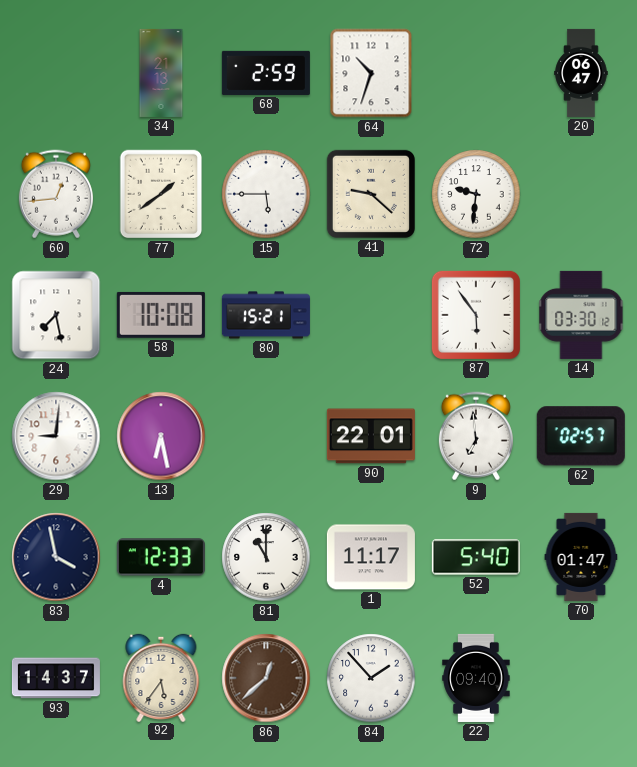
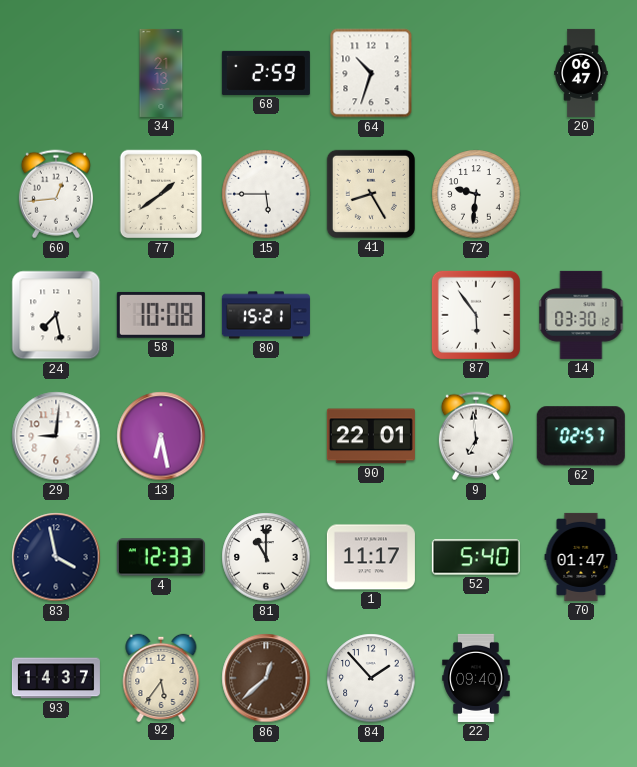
41: 9:22 -> 8:25
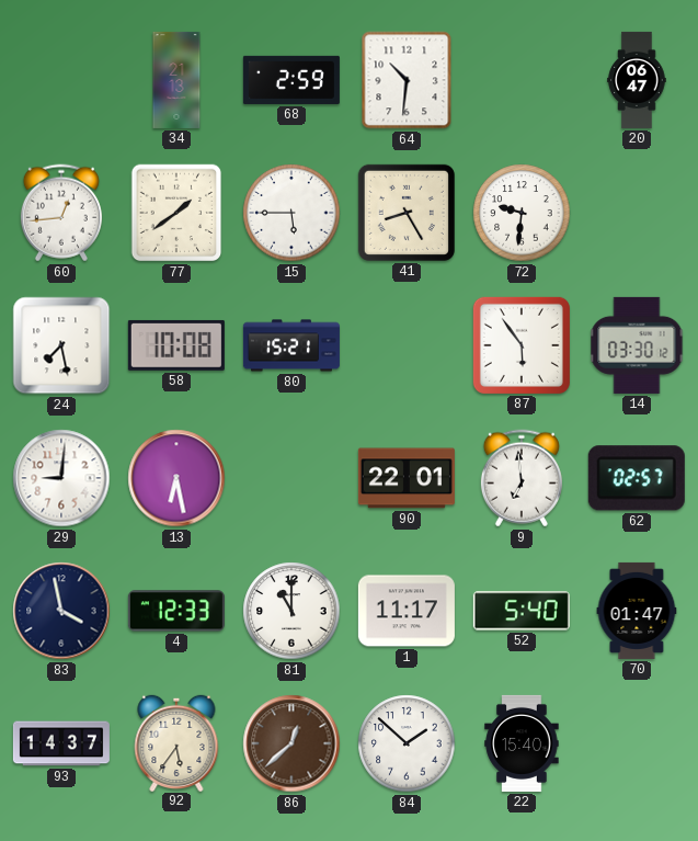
64: 10:33 -> 10:31
84: 1:53 -> 1:52
22: 09:40 -> 15:40
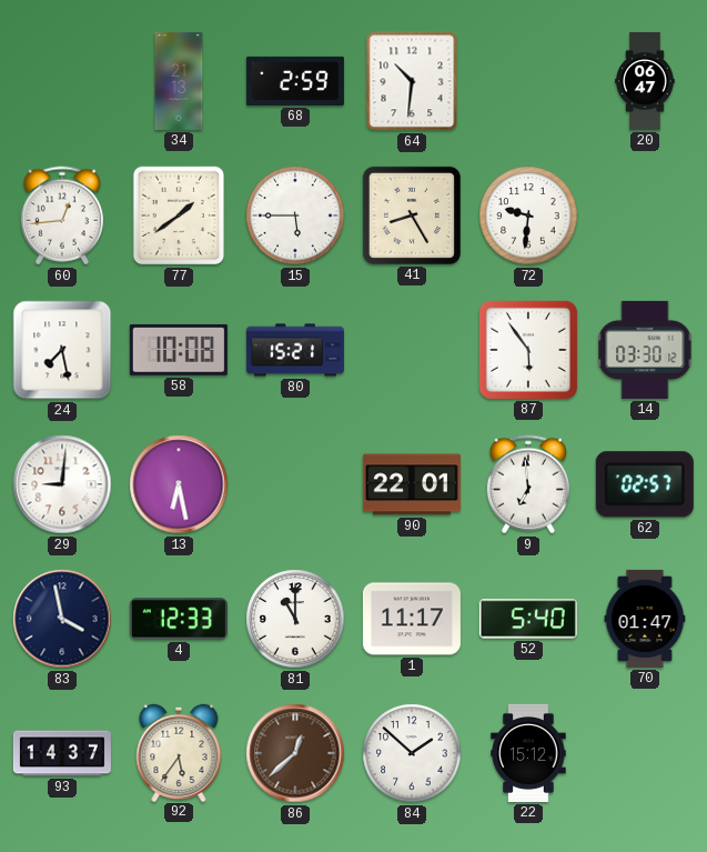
22: 15:40 -> 15:12
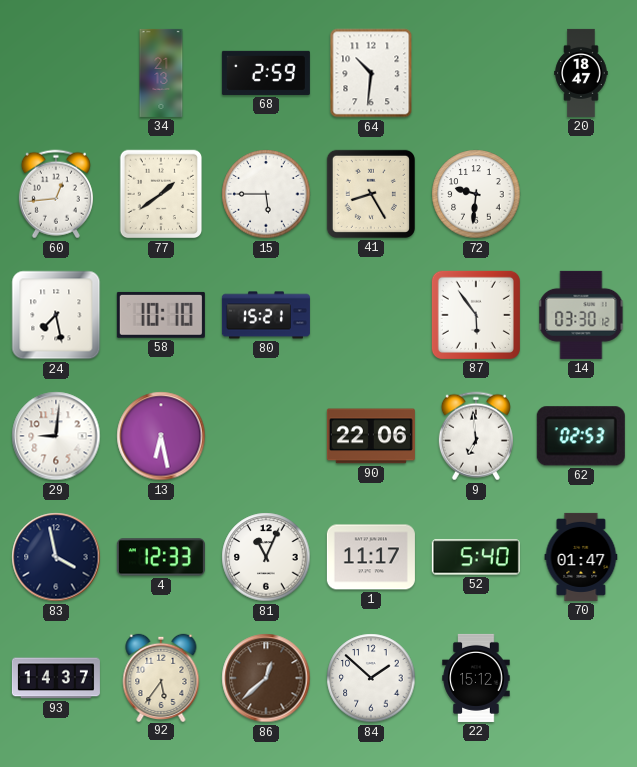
20: 06:47 -> 18:47
58: 10:08 -> 10:10
90: 22:01 -> 22:06
62: 02:57 -> 02:53
81: 11:00 -> 11:04
